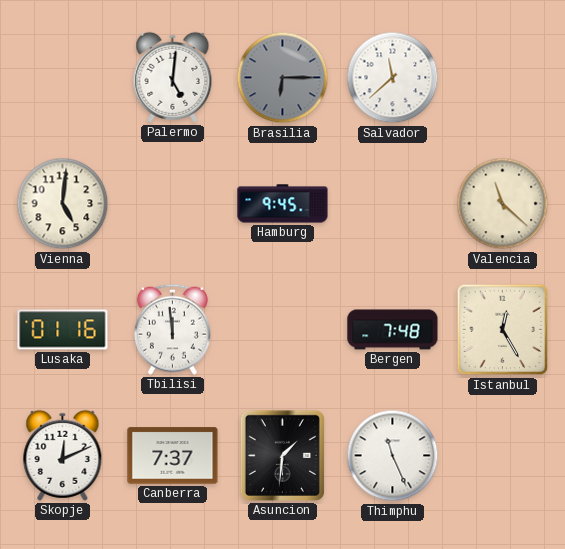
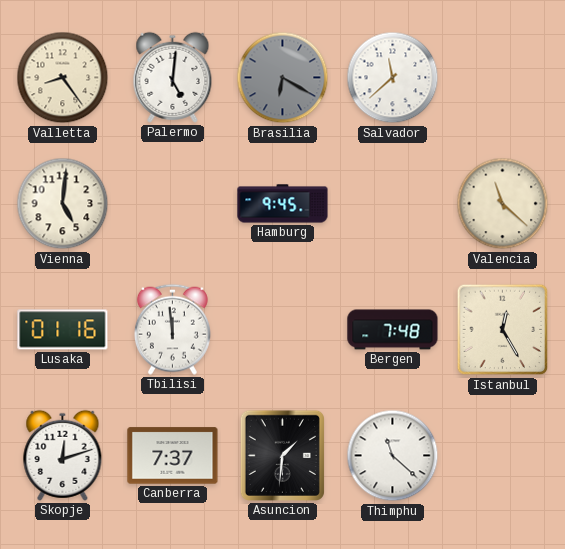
Valletta: none -> 8:24
Brasilia: 6:15 -> 6:20
Skopje: 12:11 -> 12:12
Thimphu: 11:26 -> 11:22
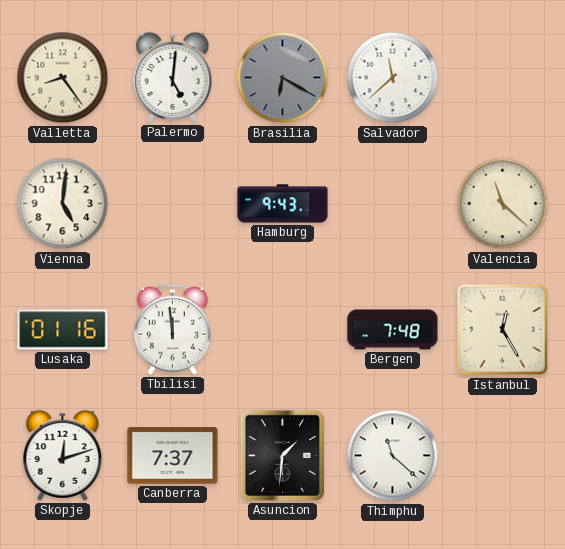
Hamburg: 9:45 -> 9:43
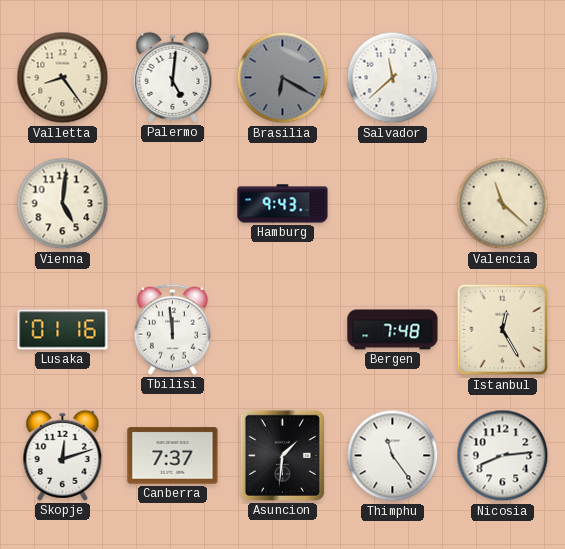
Thimphu: 11:22 -> 11:24
Nicosia: none -> 8:14
